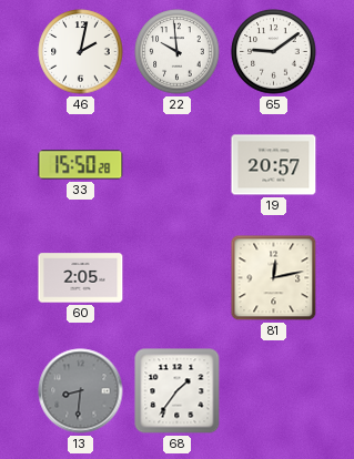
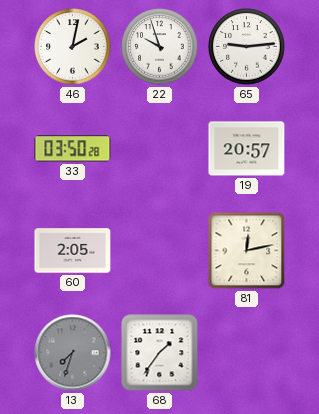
22: 9:59 -> 9:57
65: 9:09 -> 9:14
33: 15:50 -> 03:50
13: 8:31 -> 7:33
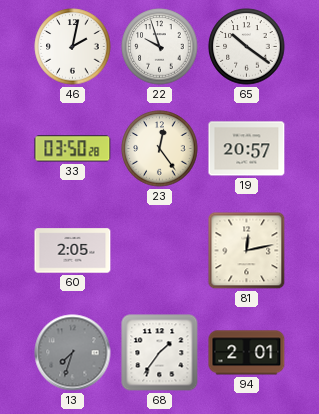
65: 9:14 -> 10:21
23: none -> 12:24
94: none -> 2:01
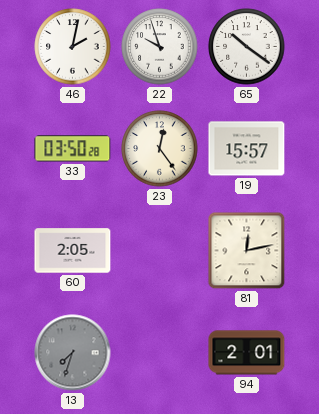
19: 20:57 -> 15:57
68: 1:36 -> none
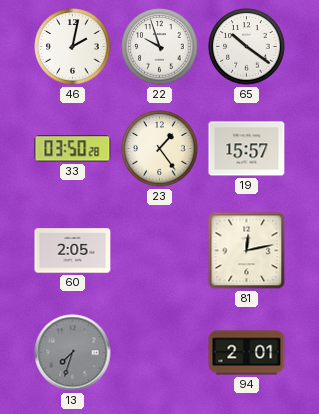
23: 12:24 -> 1:24
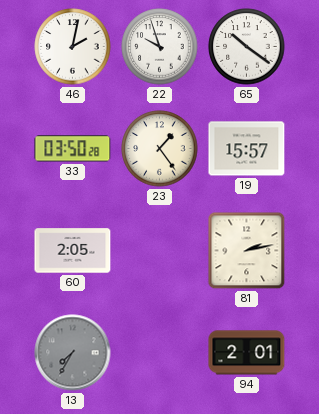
81: 12:13 -> 2:13
13: 7:33 -> 7:35
